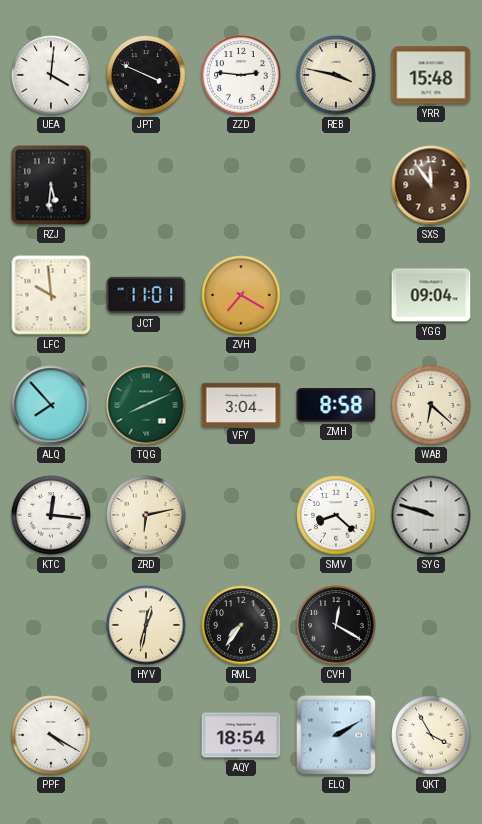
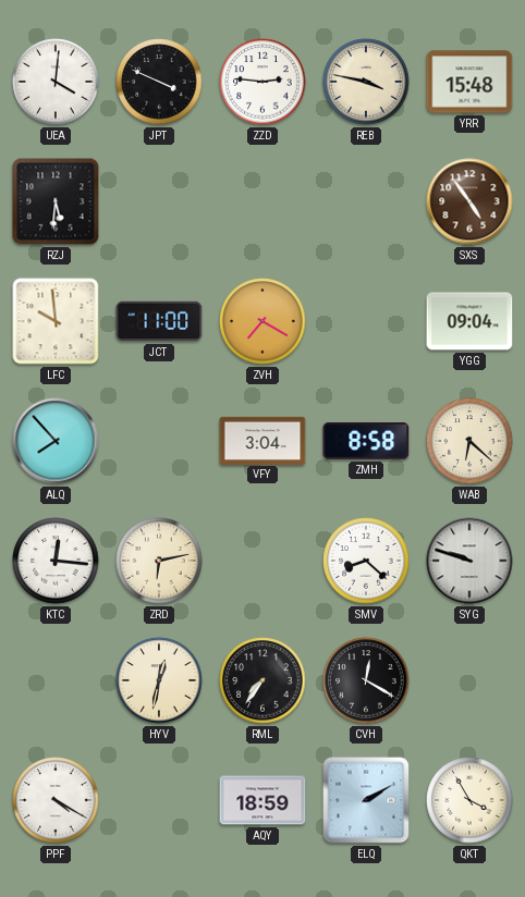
SXS: 11:54 -> 4:54
JCT: 11:01 -> 11:00
TQG: 8:11 -> none
AQY: 18:54 -> 18:59
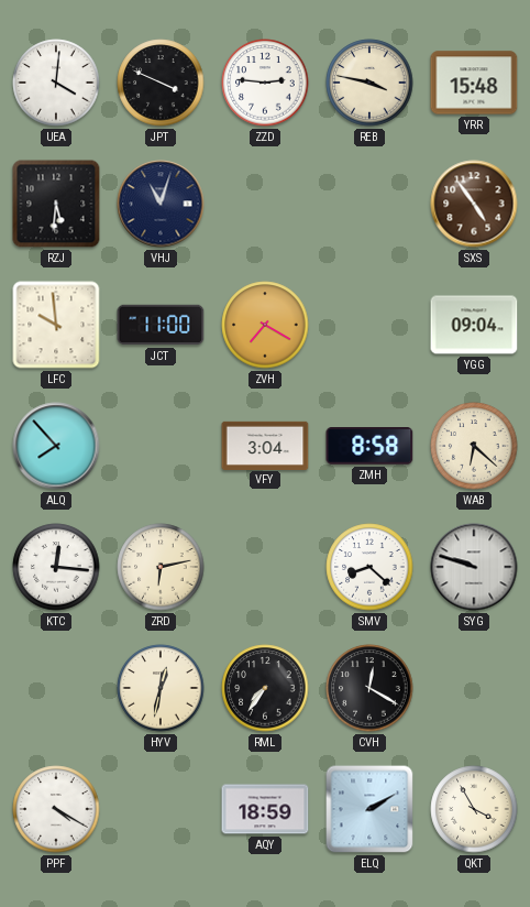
VHJ: none -> 11:03
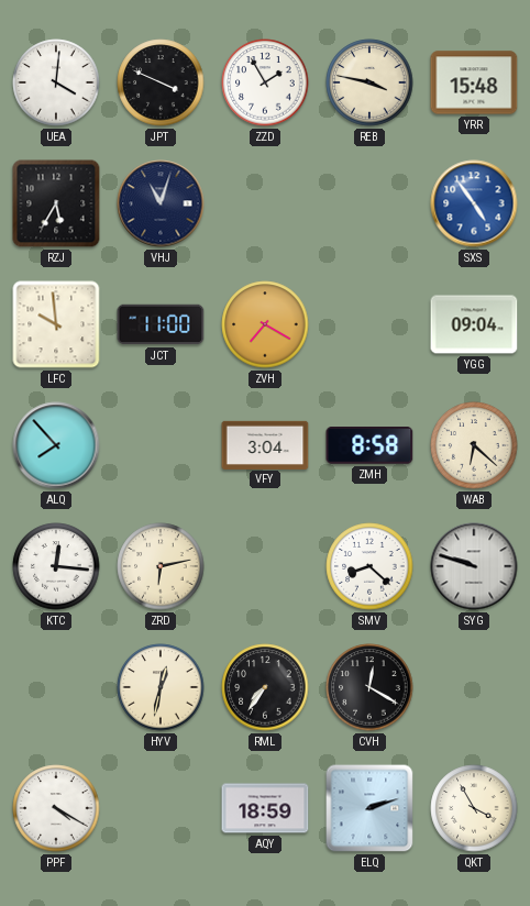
ZZD: 2:46 -> 1:55
RZJ: 5:31 -> 5:35
SXS dial: brown -> blue
ELQ: 2:10 -> 2:12
